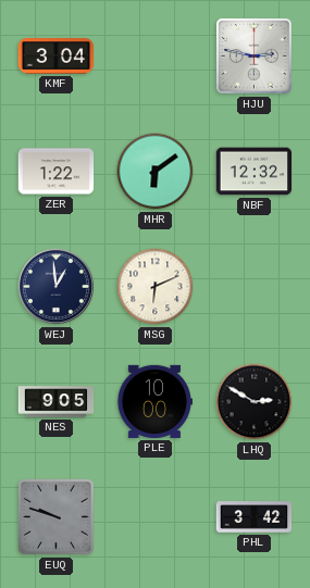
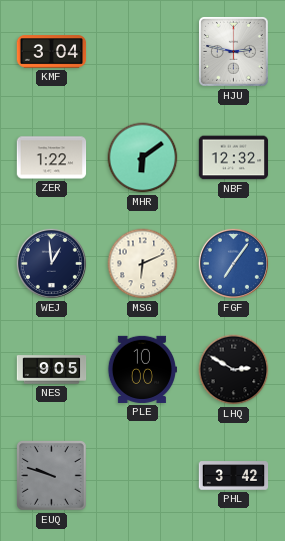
FGF: none -> 7:06
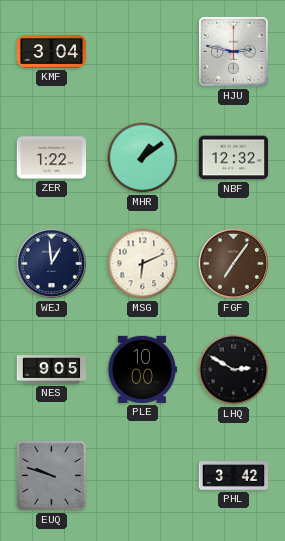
MHR: 6:09 -> 1:09
FGF dial: blue -> brown
